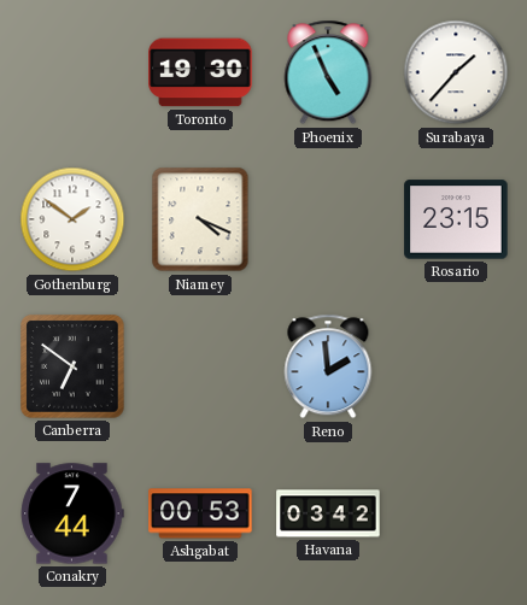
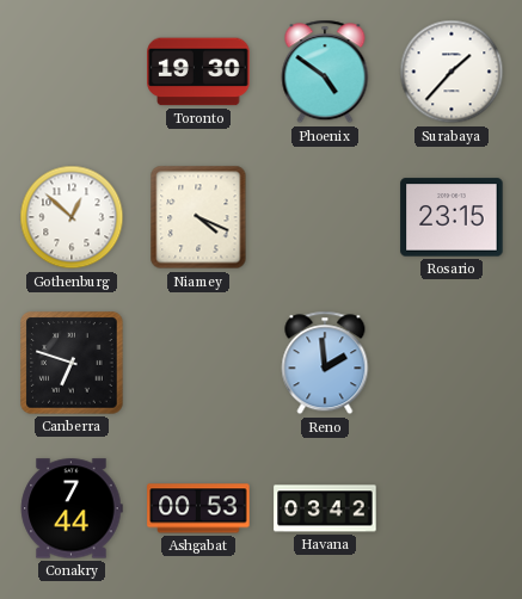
Phoenix: 4:56 -> 4:51
Gothenburg: 1:51 -> 12:52
Canberra: 6:51 -> 6:48
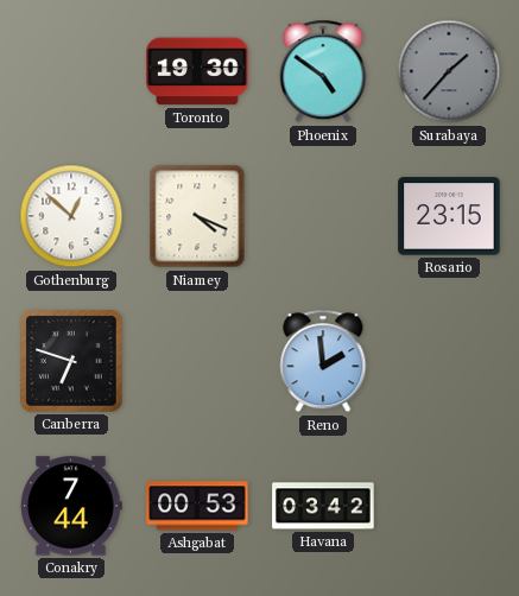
Surabaya dial: white -> grey
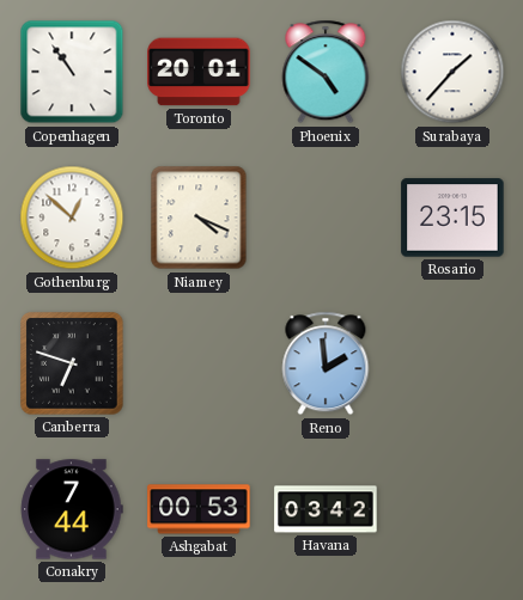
Copenhagen: none -> 10:54
Toronto: 19:30 -> 20:01
Surabaya dial: grey -> white
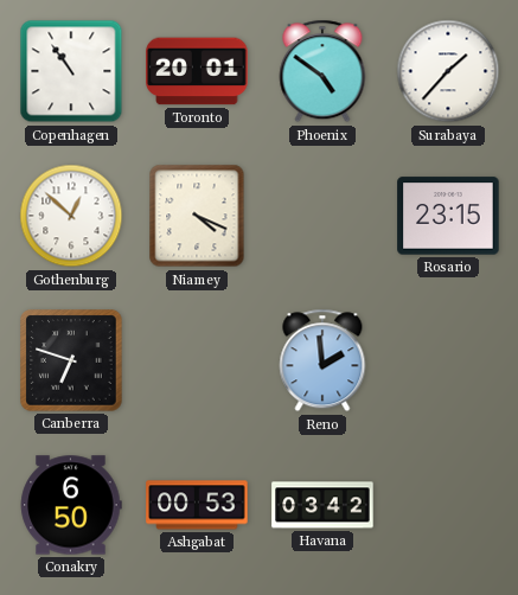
Conakry: 7:44 -> 6:50
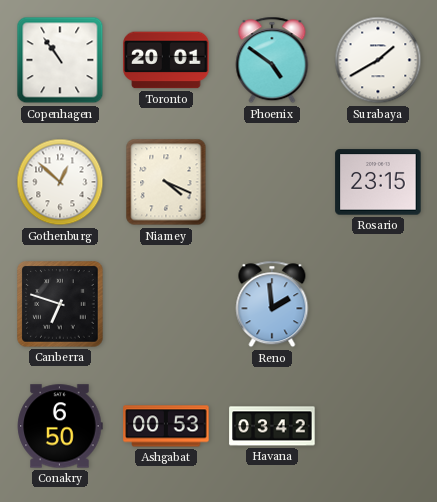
Surabaya: 1:37 -> 1:40
